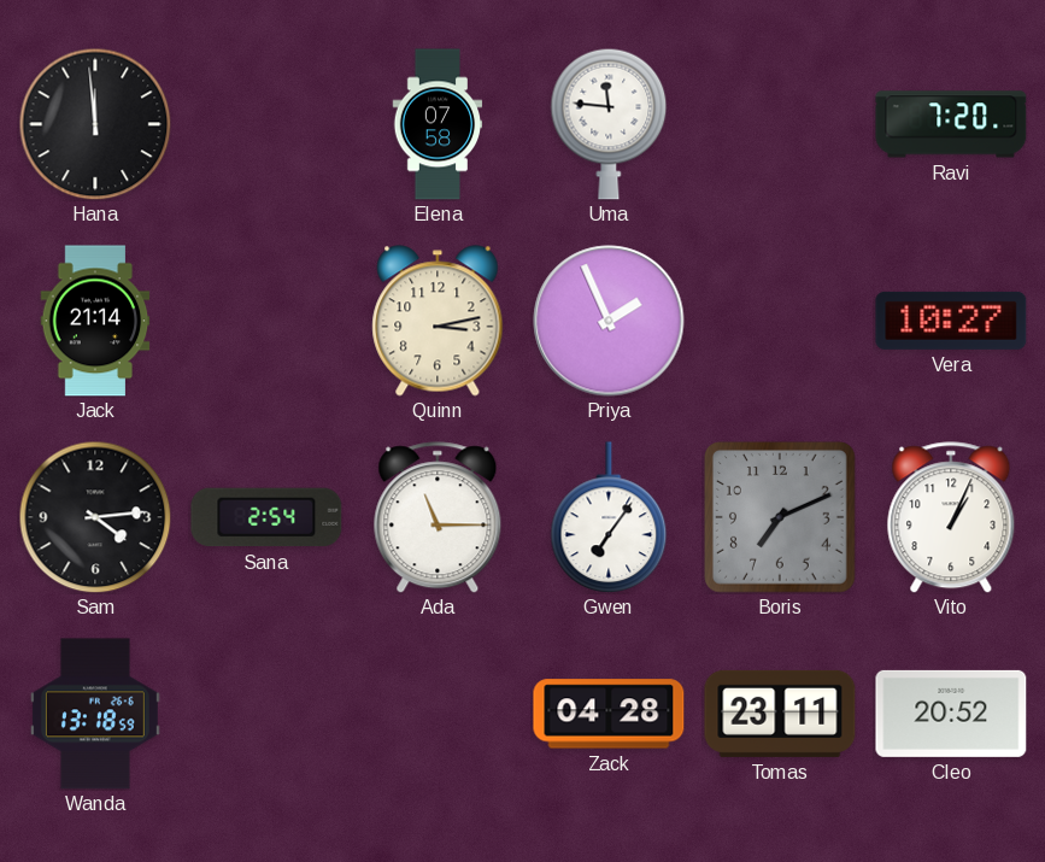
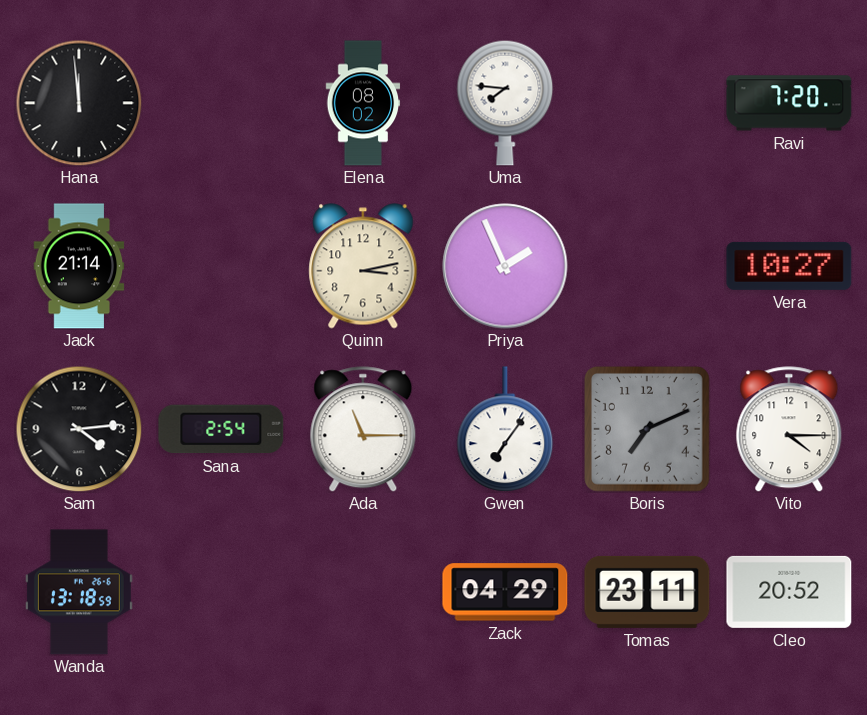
Elena: 07:58 -> 08:02
Uma: 11:46 -> 7:46
Vito: 1:04 -> 4:15
Zack: 04:28 -> 04:29
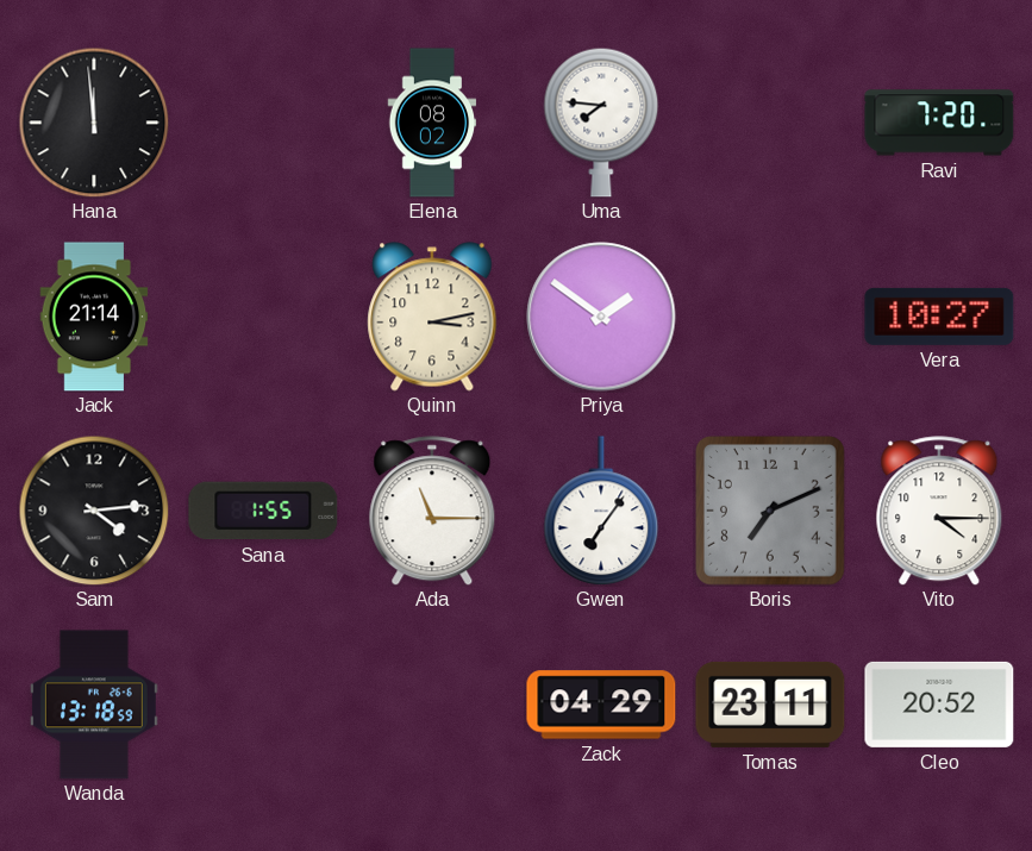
Priya: 1:56 -> 1:51
Sana: 2:54 -> 1:55
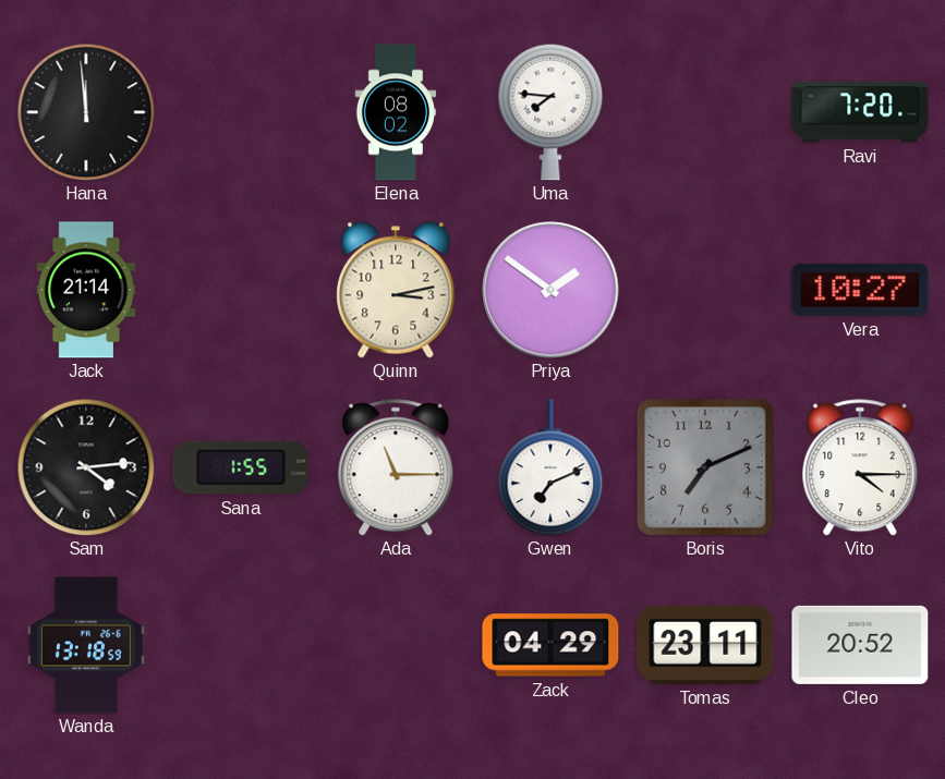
Gwen: 7:06 -> 7:11
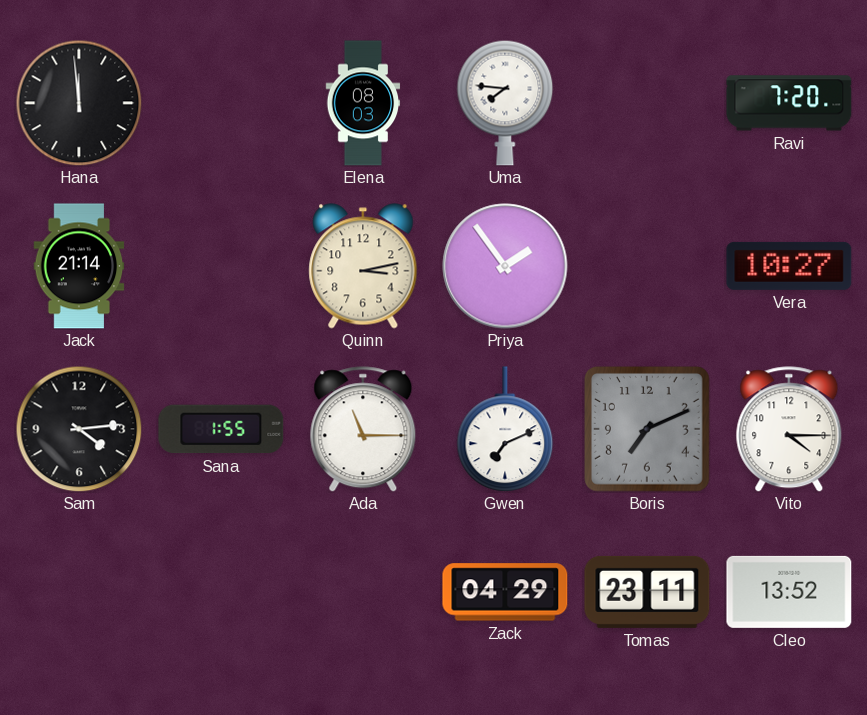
Elena: 08:02 -> 08:03
Priya: 1:51 -> 1:54
Wanda: 13:18 -> none
Cleo: 20:52 -> 13:52
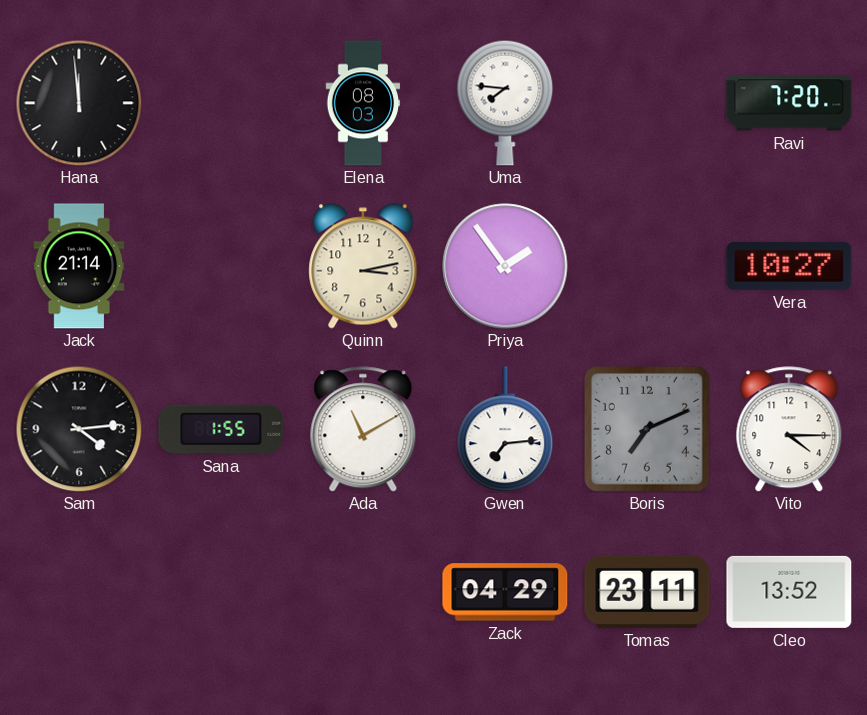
Ada: 11:15 -> 11:10
Gwen: 7:11 -> 7:14
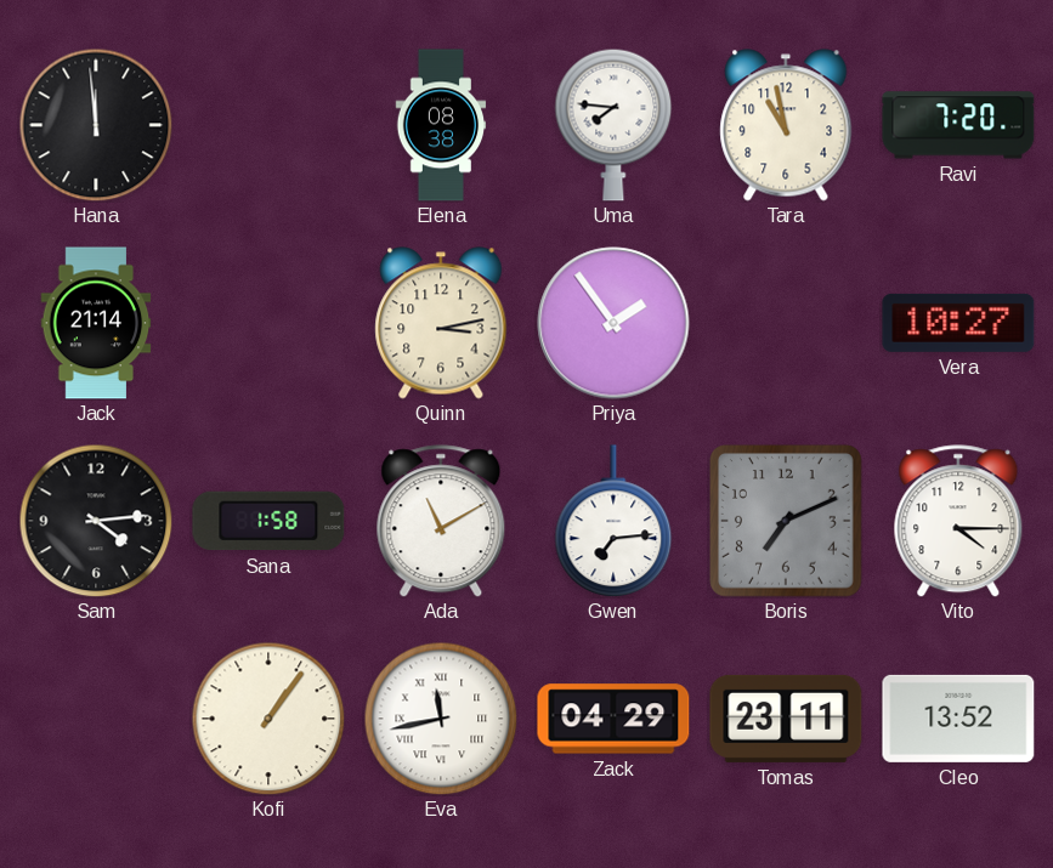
Elena: 08:03 -> 08:38
Tara: none -> 10:58
Sana: 1:55 -> 1:58
Kofi: none -> 1:06
Eva: none -> 11:43
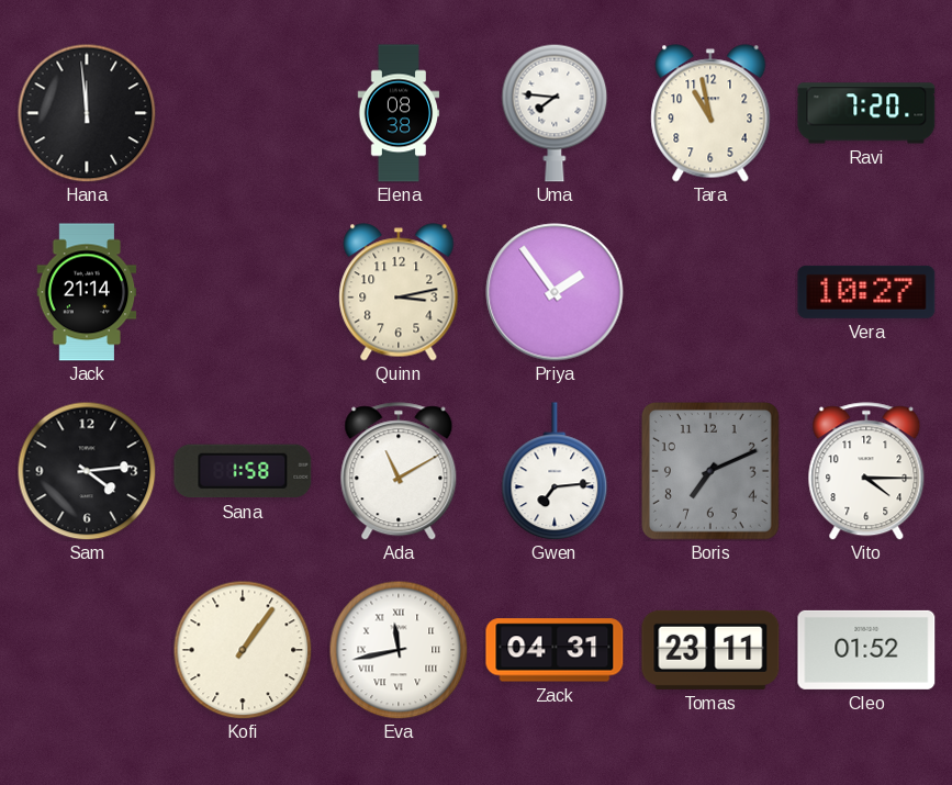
Zack: 04:29 -> 04:31
Cleo: 13:52 -> 01:52
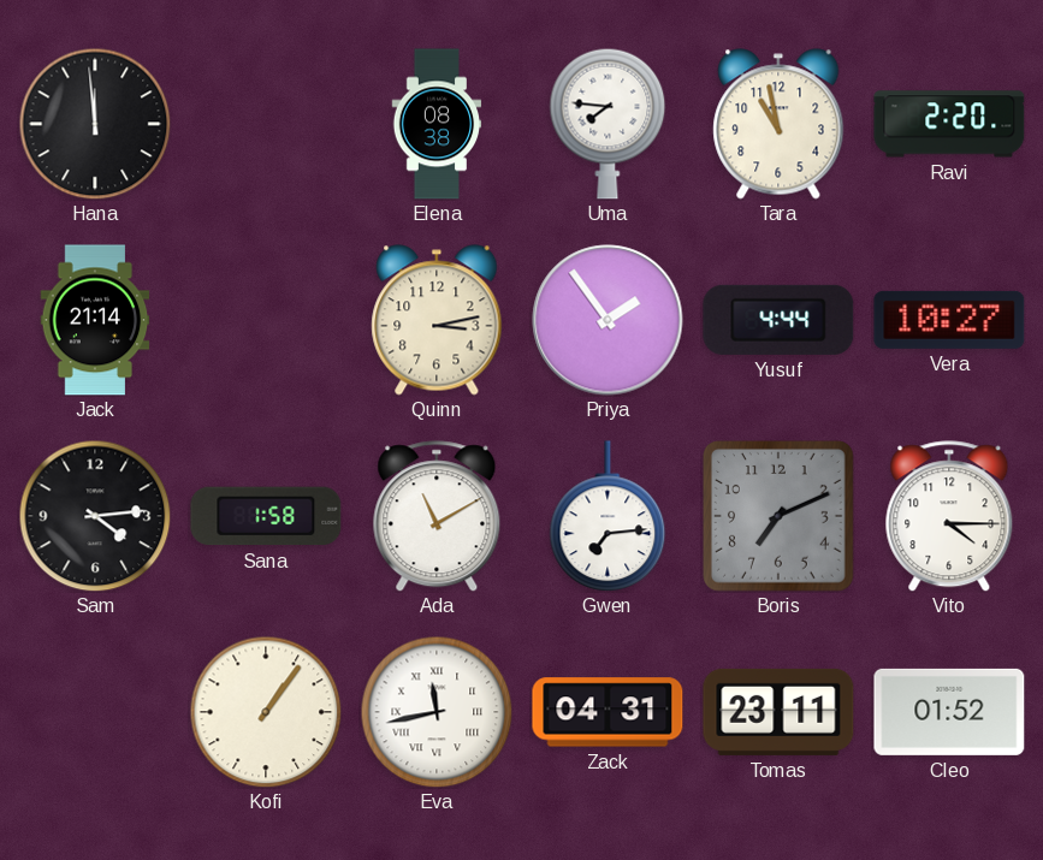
Ravi: 7:20 -> 2:20
Yusuf: none -> 4:44
